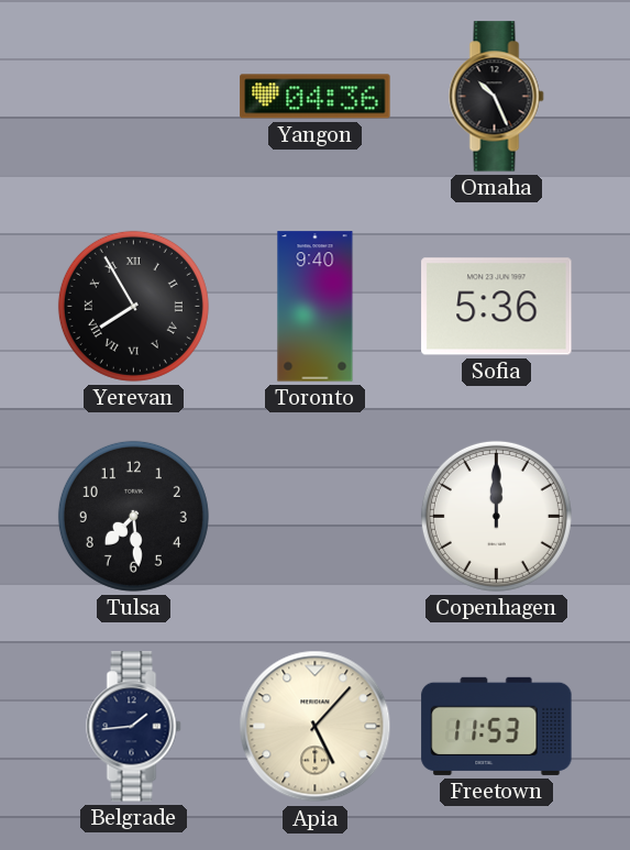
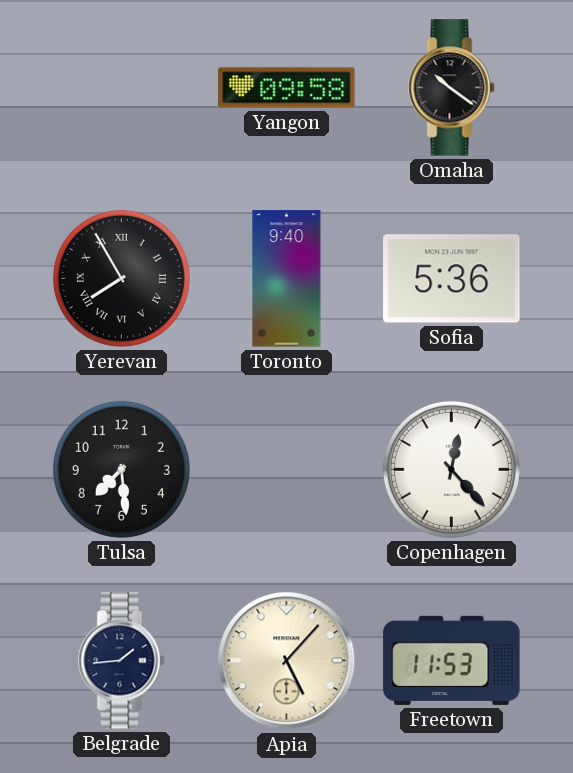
Yangon: 04:36 -> 09:58
Omaha: 10:26 -> 10:21
Copenhagen: 12:00 -> 12:23
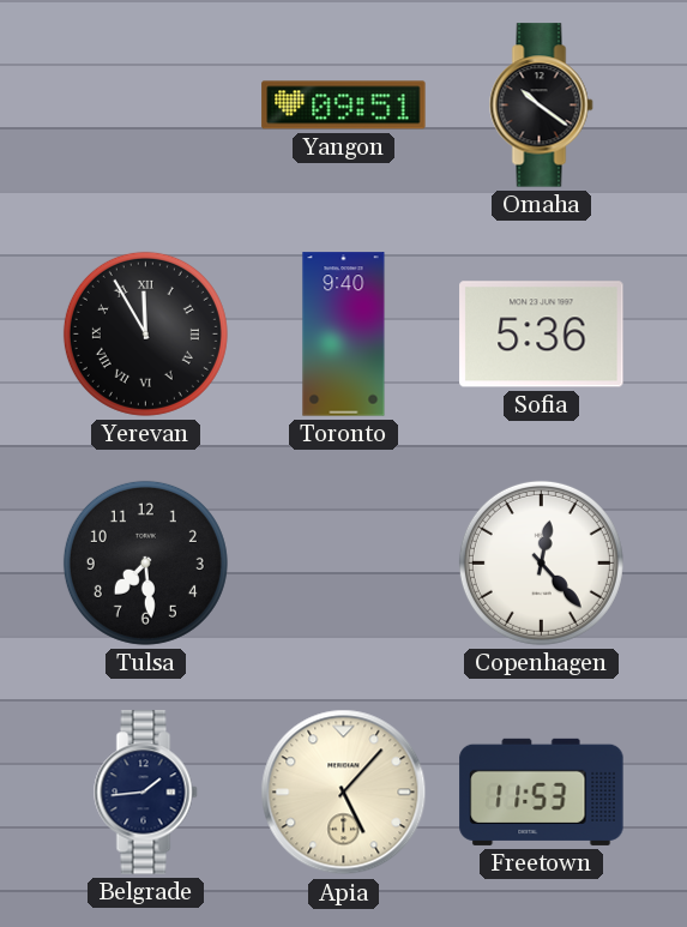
Yangon: 09:58 -> 09:51
Yerevan: 7:55 -> 11:55
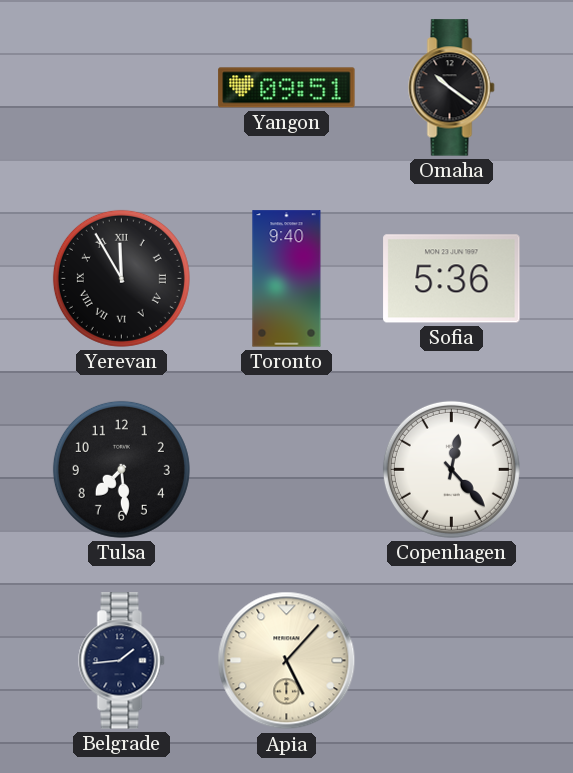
Freetown: 11:53 -> none
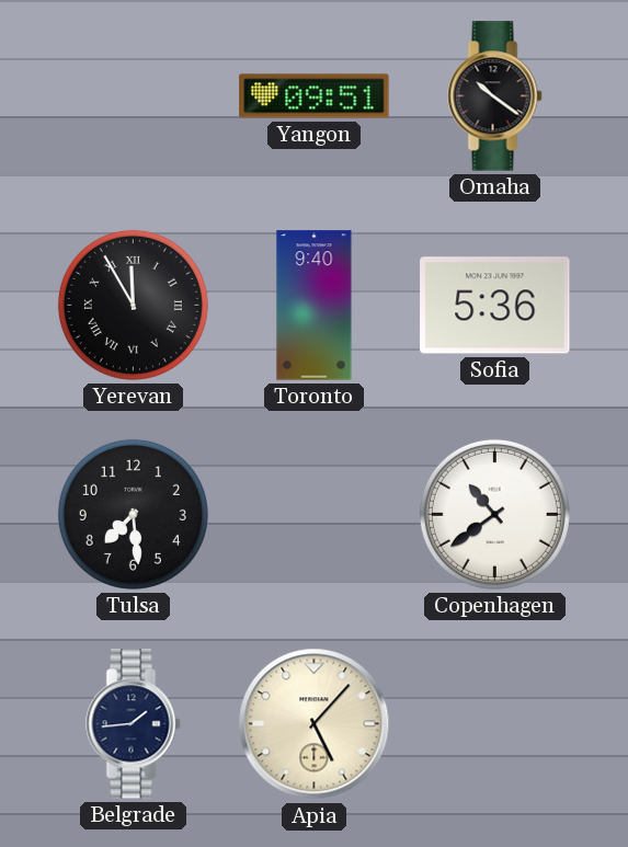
Copenhagen: 12:23 -> 10:39
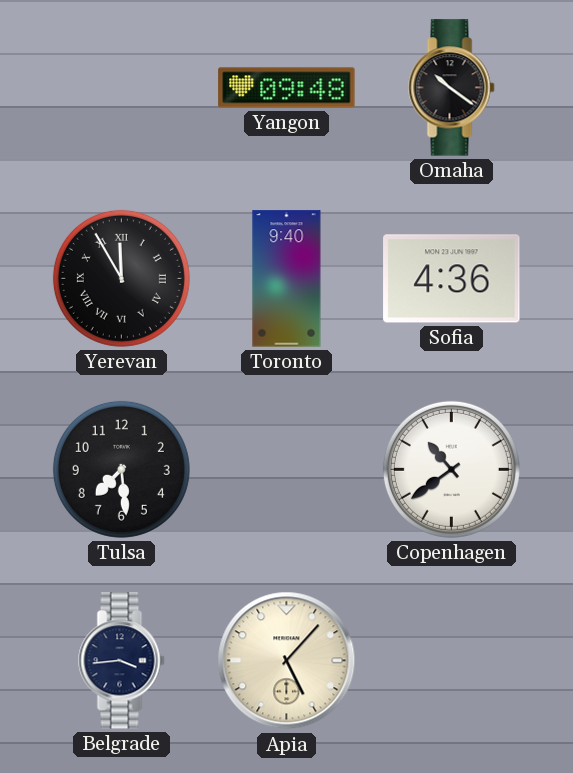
Yangon: 09:51 -> 09:48
Sofia: 5:36 -> 4:36
Belgrade: 1:44 -> 3:44
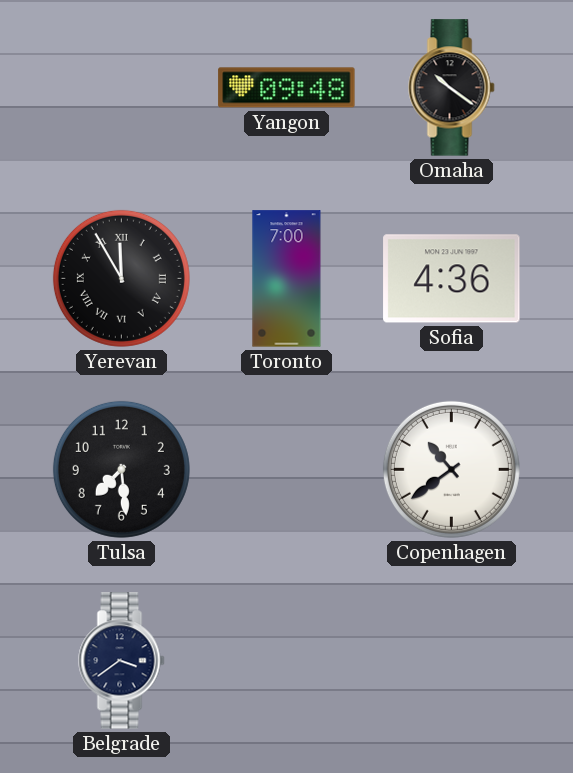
Toronto: 9:40 -> 7:00
Belgrade: 3:44 -> 3:39
Apia: 5:07 -> none
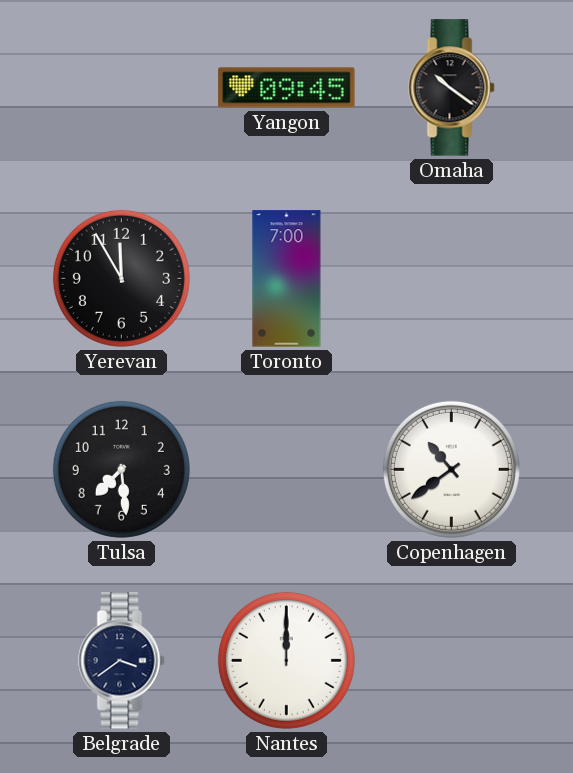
Yangon: 09:48 -> 09:45
Yerevan numerals: Roman -> Arabic
Sofia: 4:36 -> none
Nantes: none -> 12:00
